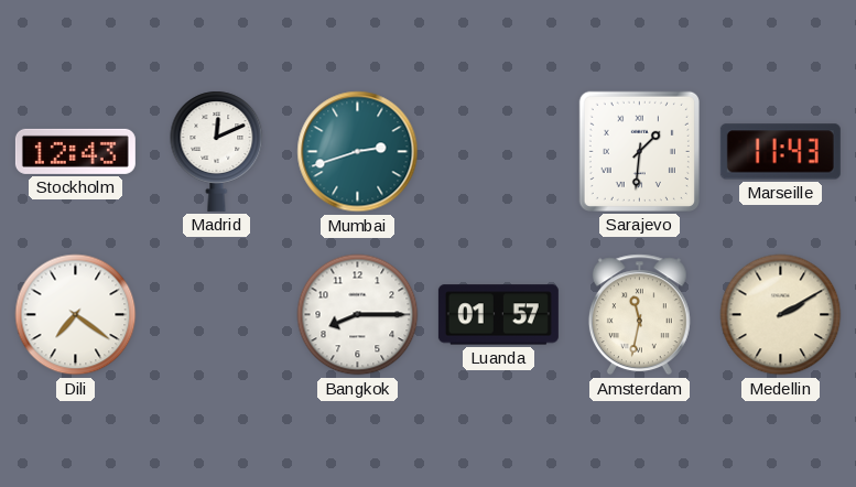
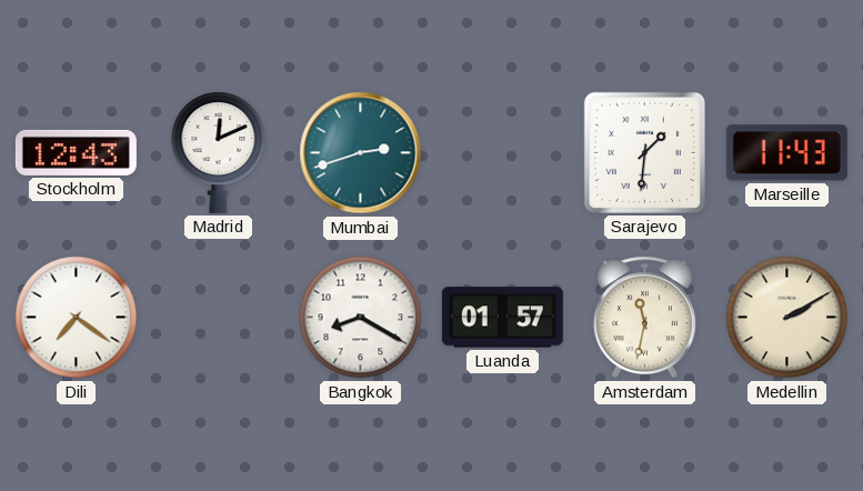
Bangkok: 8:15 -> 8:20
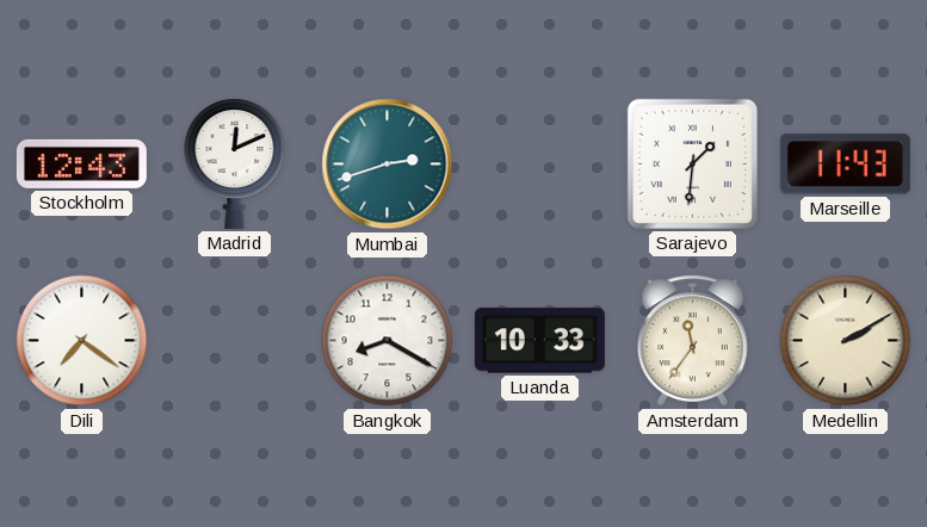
Luanda: 01:57 -> 10:33
Amsterdam: 11:32 -> 11:36
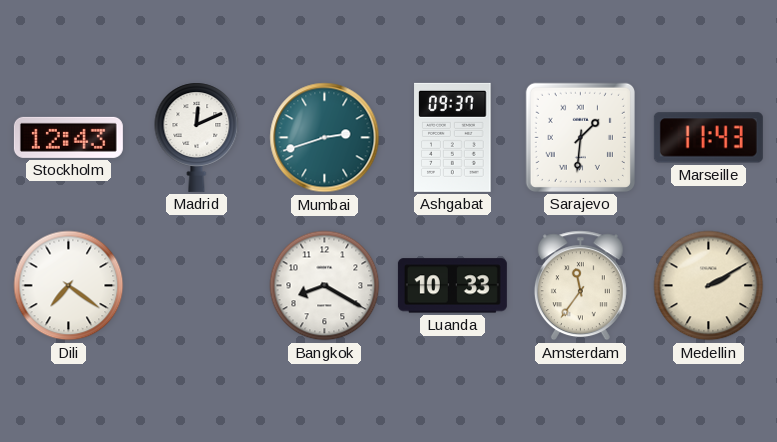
Ashgabat: none -> 09:37
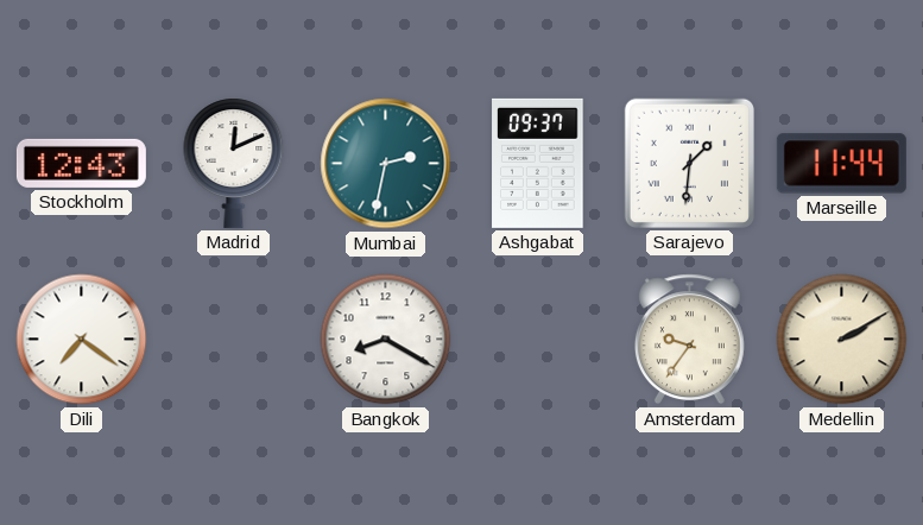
Mumbai: 2:42 -> 2:32
Marseille: 11:43 -> 11:44
Luanda: 10:33 -> none
Amsterdam: 11:36 -> 9:36
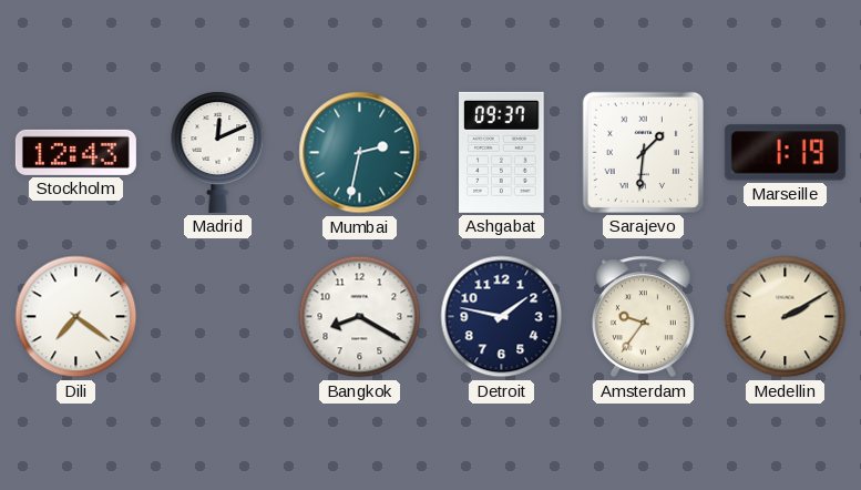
Marseille: 11:44 -> 1:19
Detroit: none -> 1:47
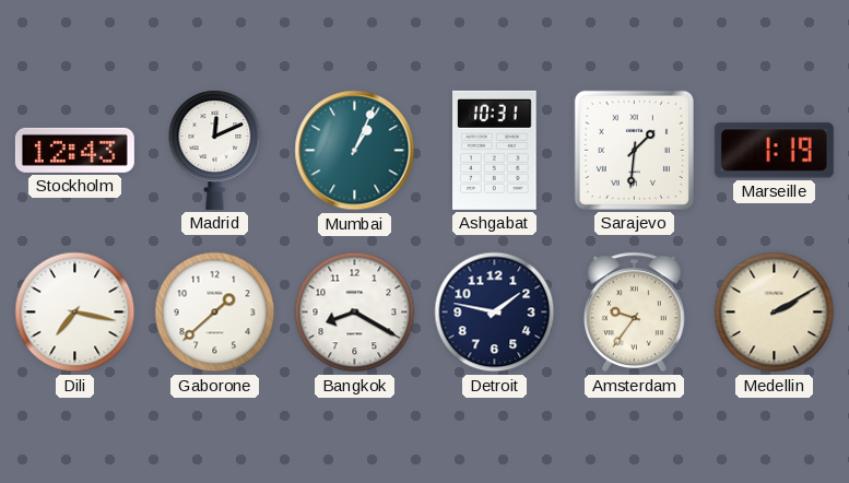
Mumbai: 2:32 -> 1:04
Ashgabat: 09:37 -> 10:31
Dili: 7:21 -> 7:17
Gaborone: none -> 1:38
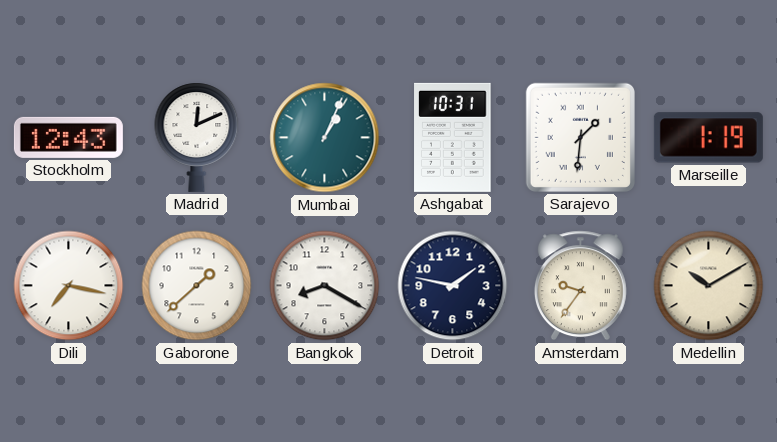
Medellin: 2:10 -> 10:10
